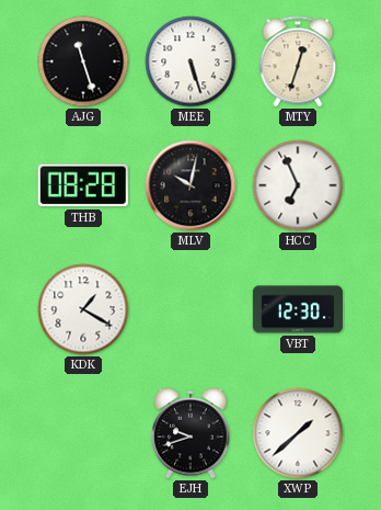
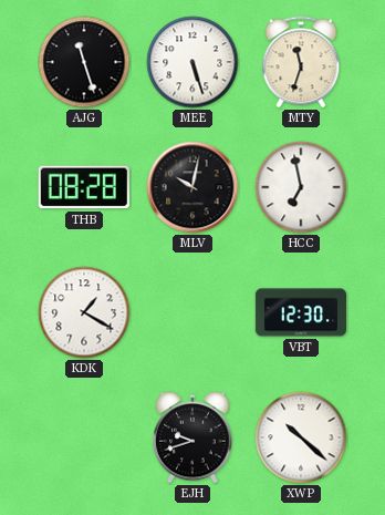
MTY: 12:33 -> 11:33
HCC: 6:56 -> 6:58
XWP: 1:38 -> 10:22
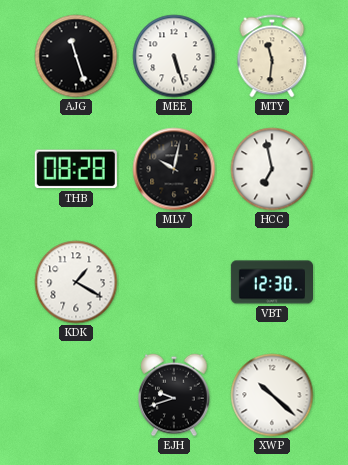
MTY: 11:33 -> 11:31
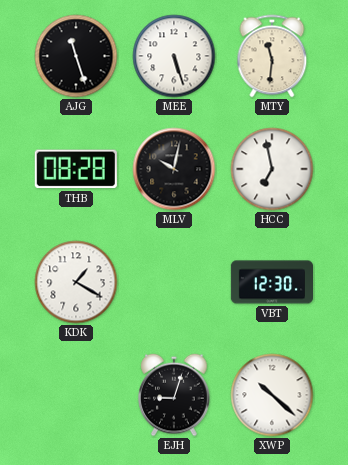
EJH: 9:42 -> 9:03
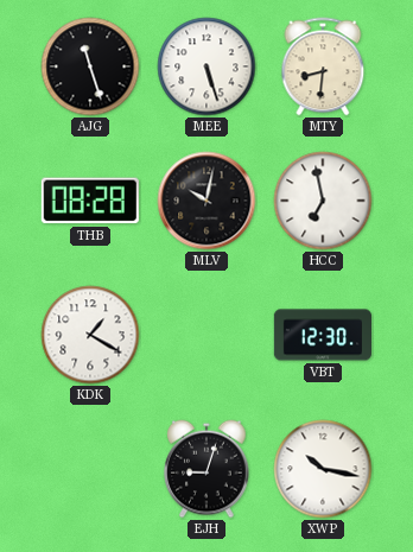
MTY: 11:31 -> 8:31
XWP: 10:22 -> 10:17
